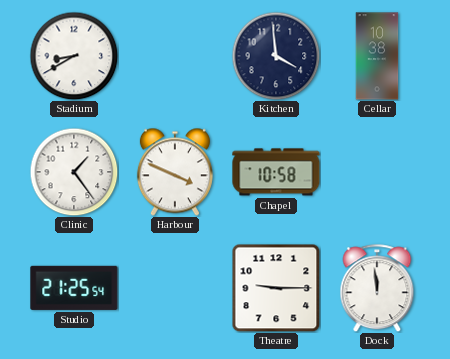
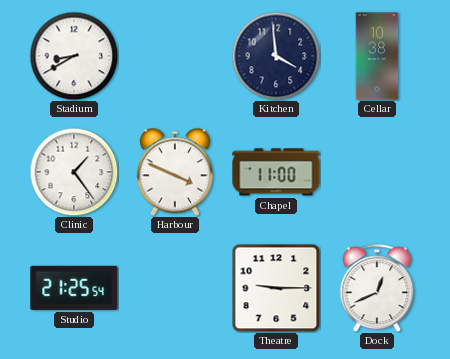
Chapel: 10:58 -> 11:00
Dock: 11:59 -> 12:41
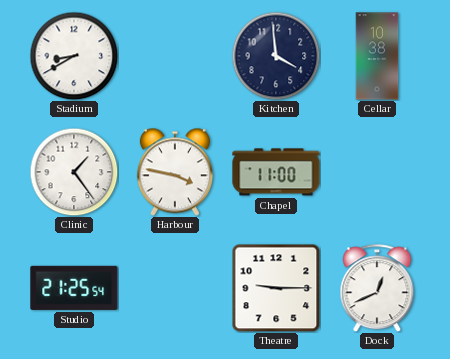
Harbour: 3:49 -> 3:47
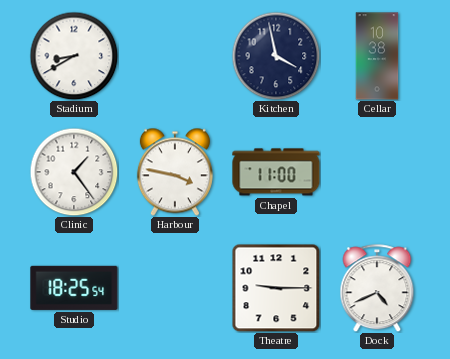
Kitchen: 3:59 -> 3:58
Studio: 21:25 -> 18:25
Dock: 12:41 -> 4:41
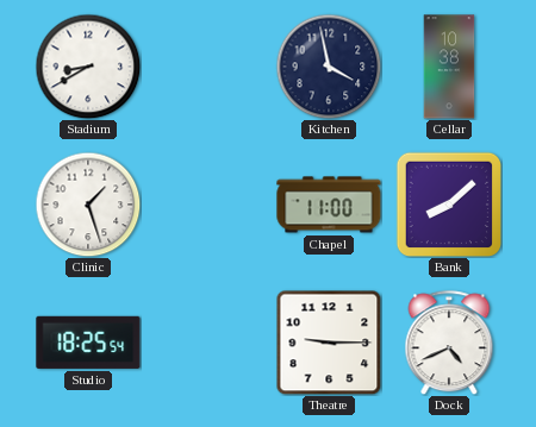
Clinic: 1:24 -> 1:27
Harbour: 3:47 -> none
Bank: none -> 8:08
